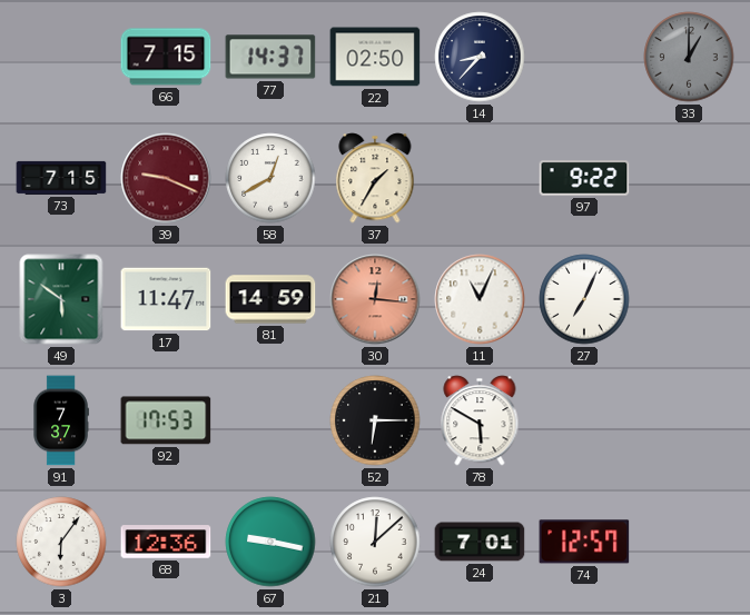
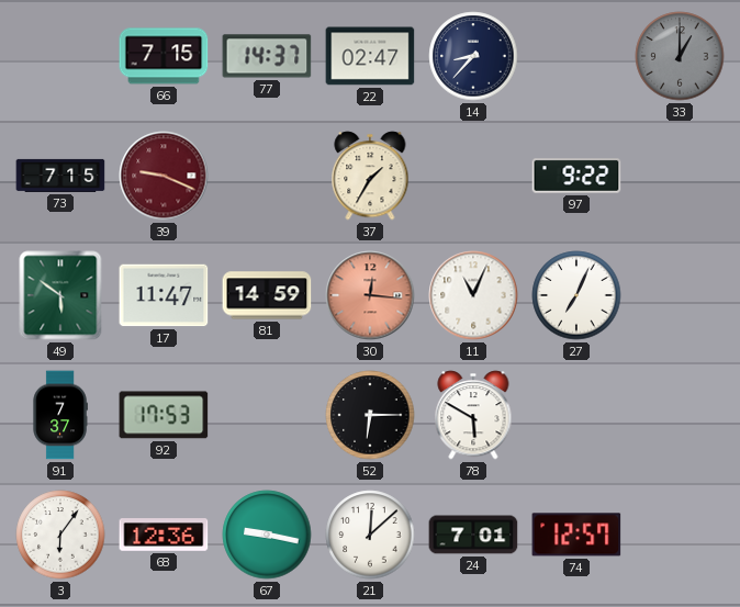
22: 02:50 -> 02:47
58: 12:40 -> none
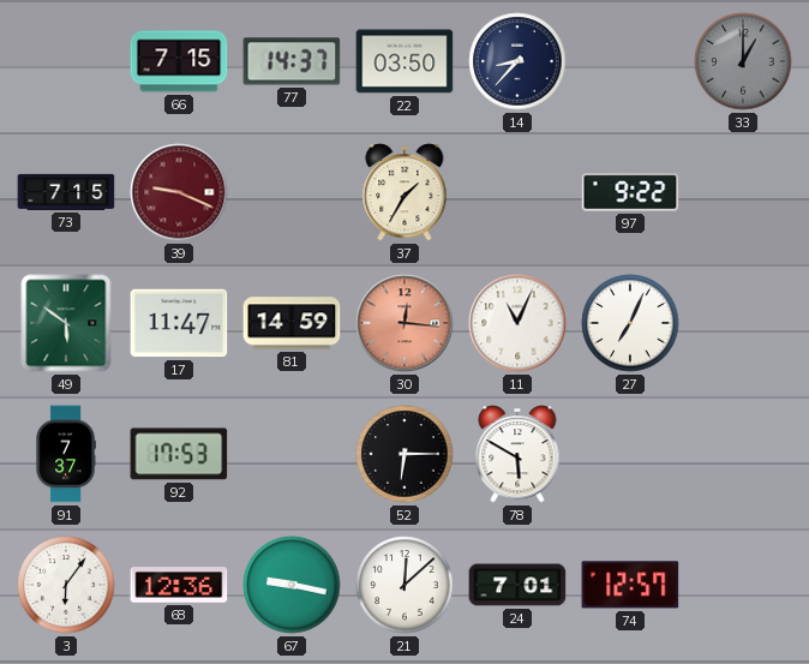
22: 02:47 -> 03:50
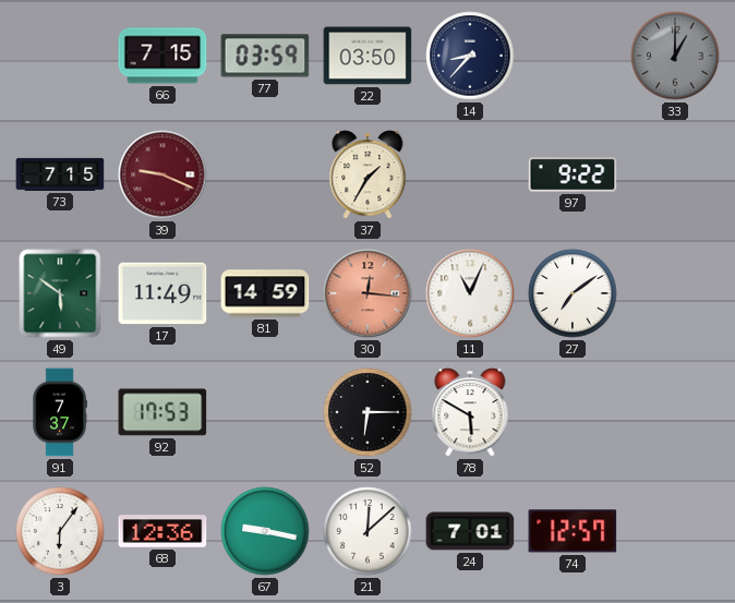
77: 14:37 -> 03:59
17: 11:47 -> 11:49
27: 7:04 -> 7:09
